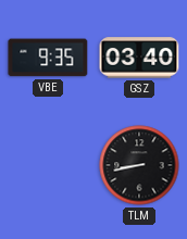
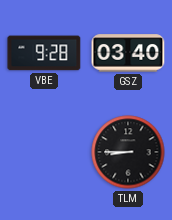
VBE: 9:35 -> 9:28
TLM: 8:43 -> 8:45
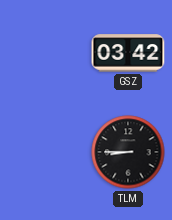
VBE: 9:28 -> none
GSZ: 03:40 -> 03:42
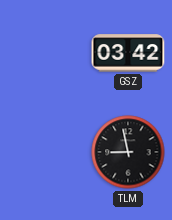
TLM: 8:45 -> 8:58
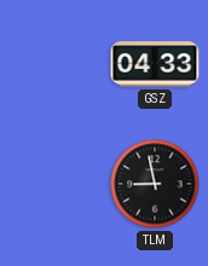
GSZ: 03:42 -> 04:33
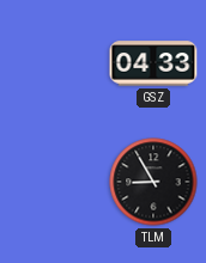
TLM: 8:58 -> 8:55
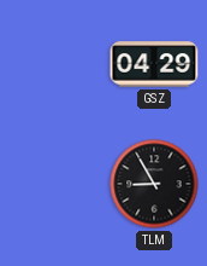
GSZ: 04:33 -> 04:29
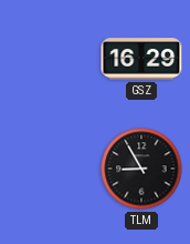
GSZ: 04:29 -> 16:29
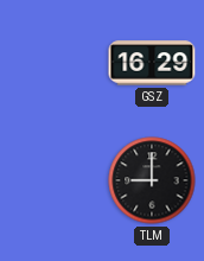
TLM: 8:55 -> 9:00
